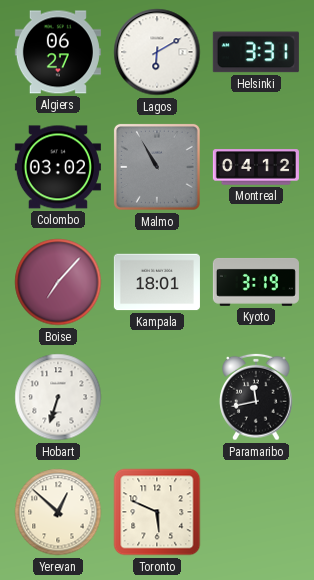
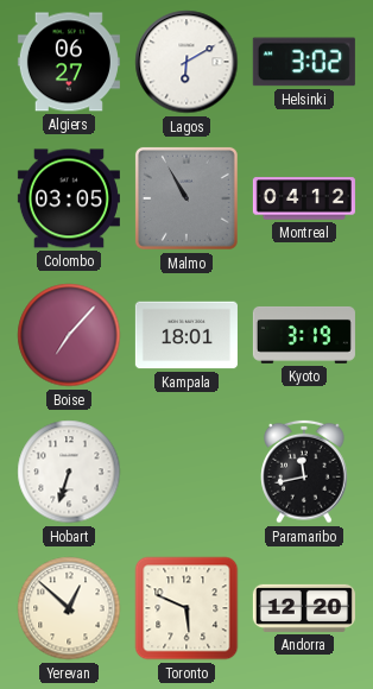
Helsinki: 3:31 -> 3:02
Colombo: 03:02 -> 03:05
Andorra: none -> 12:20
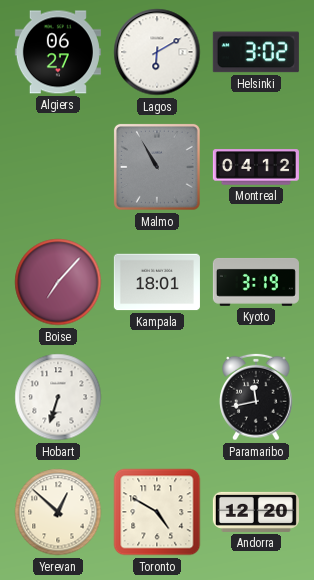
Colombo: 03:05 -> none
Toronto: 5:49 -> 4:50
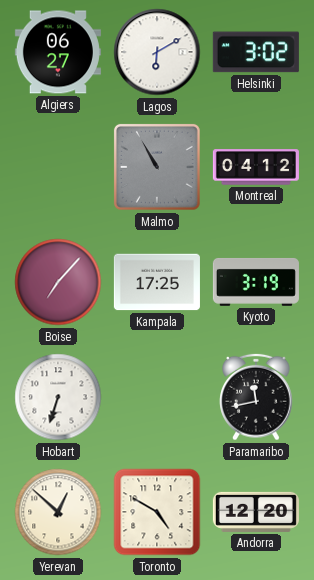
Kampala: 18:01 -> 17:25
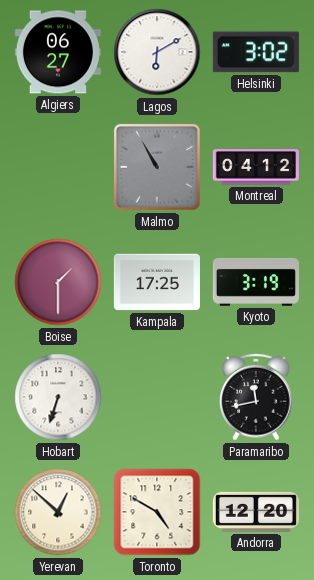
Boise: 7:07 -> 1:30
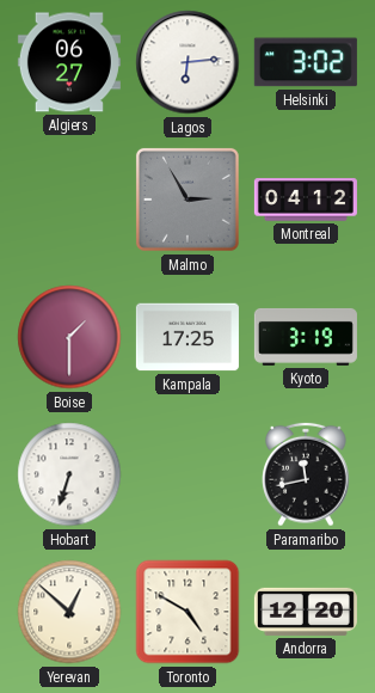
Lagos: 6:10 -> 6:14
Malmo: 10:55 -> 2:55
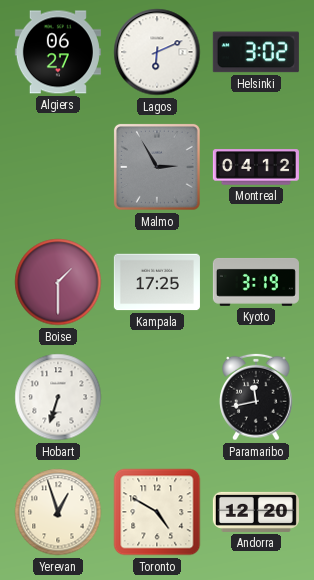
Lagos: 6:14 -> 6:11
Yerevan: 12:52 -> 12:57
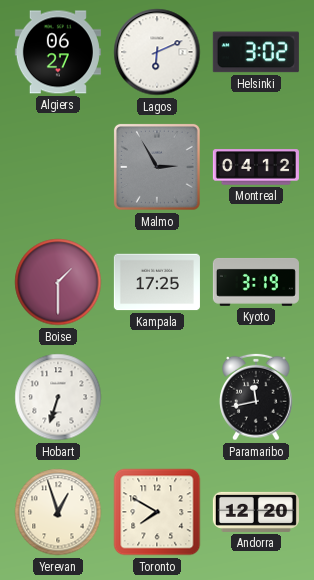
Toronto: 4:50 -> 7:50
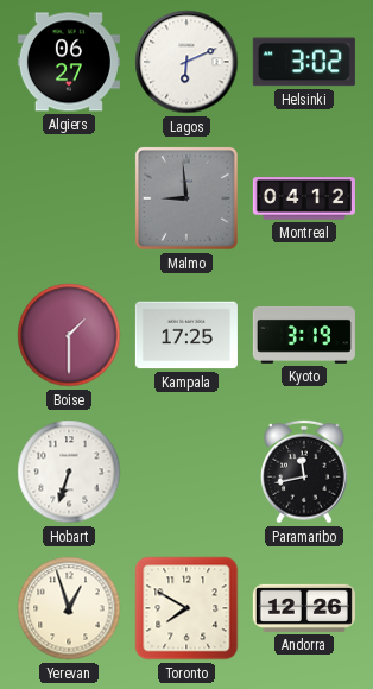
Malmo: 2:55 -> 8:59
Andorra: 12:20 -> 12:26
